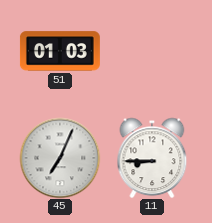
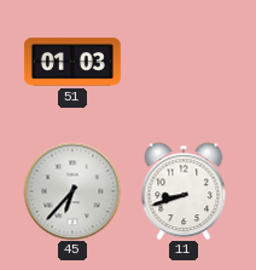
45: 7:04 -> 6:37
11: 8:45 -> 8:42
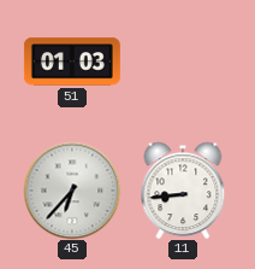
11: 8:42 -> 8:44
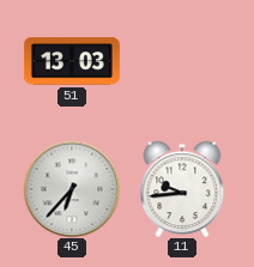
51: 01:03 -> 13:03
11: 8:44 -> 9:44
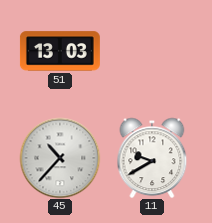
45: 6:37 -> 10:37
11: 9:44 -> 9:40
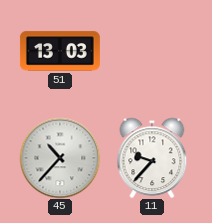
11: 9:40 -> 9:37
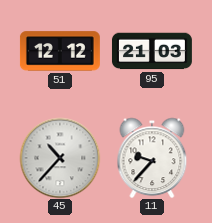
51: 13:03 -> 12:12
95: none -> 21:03
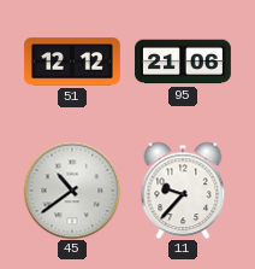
95: 21:03 -> 21:06
45: 10:37 -> 10:39
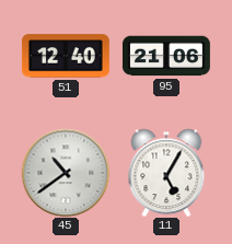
51: 12:12 -> 12:40
11: 9:37 -> 5:05
